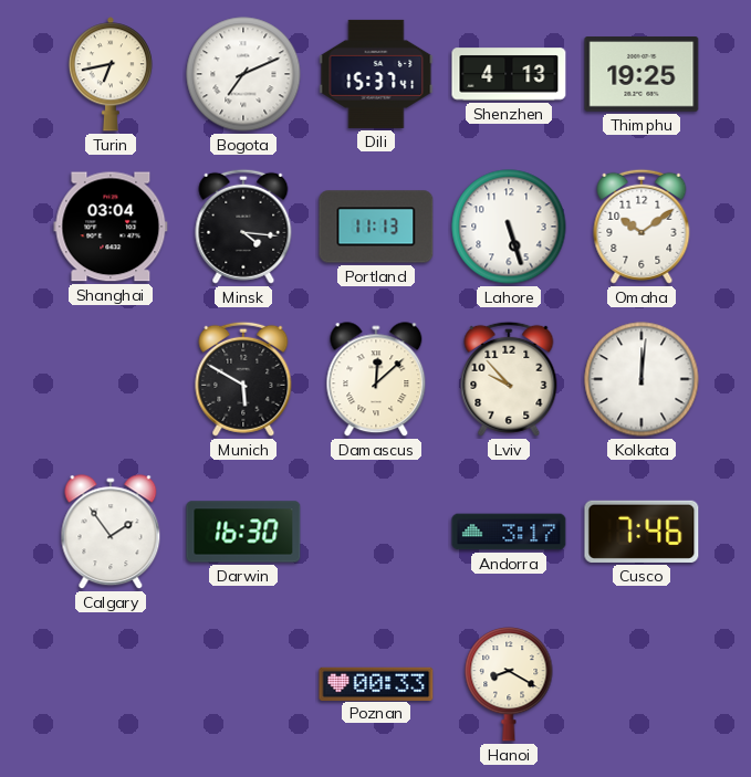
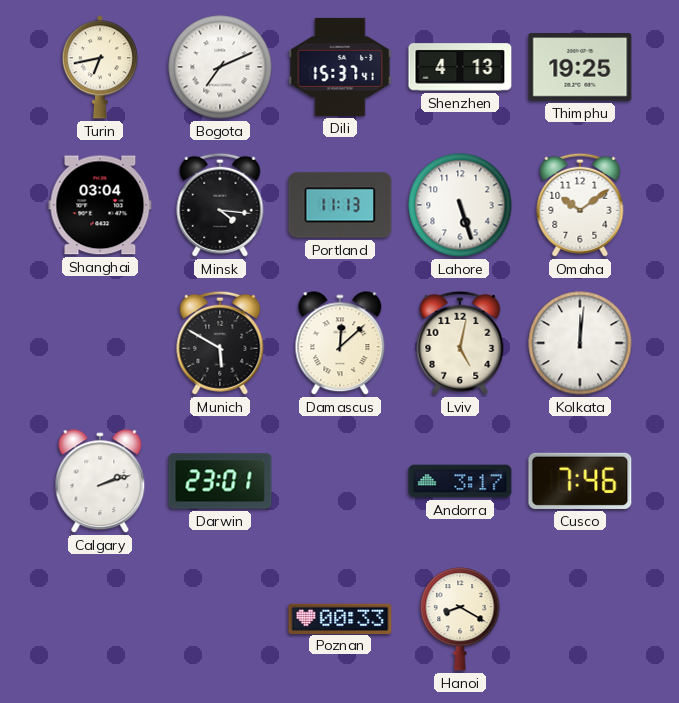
Lviv: 9:53 -> 5:02
Calgary: 1:54 -> 2:12
Darwin: 16:30 -> 23:01
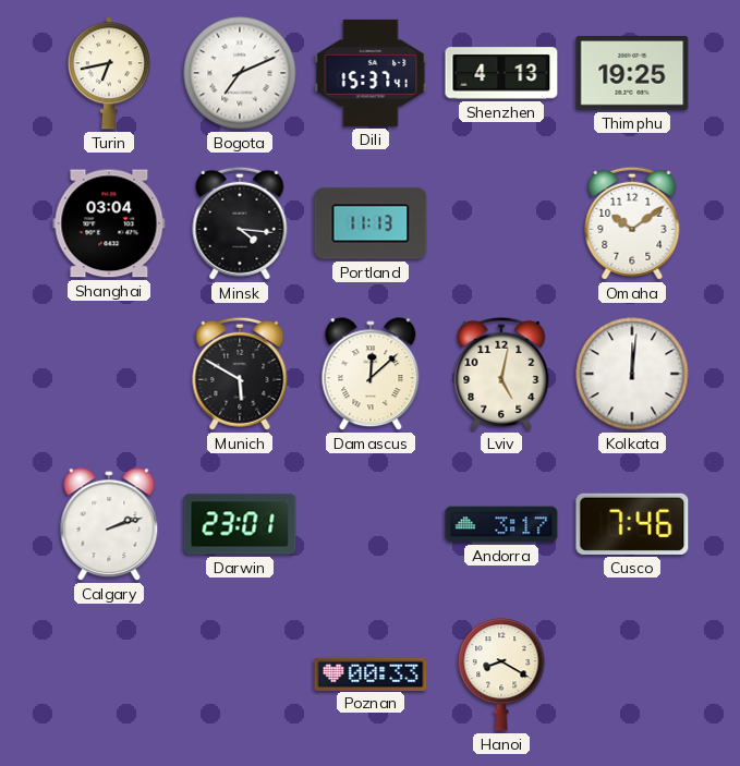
Lahore: 5:27 -> none
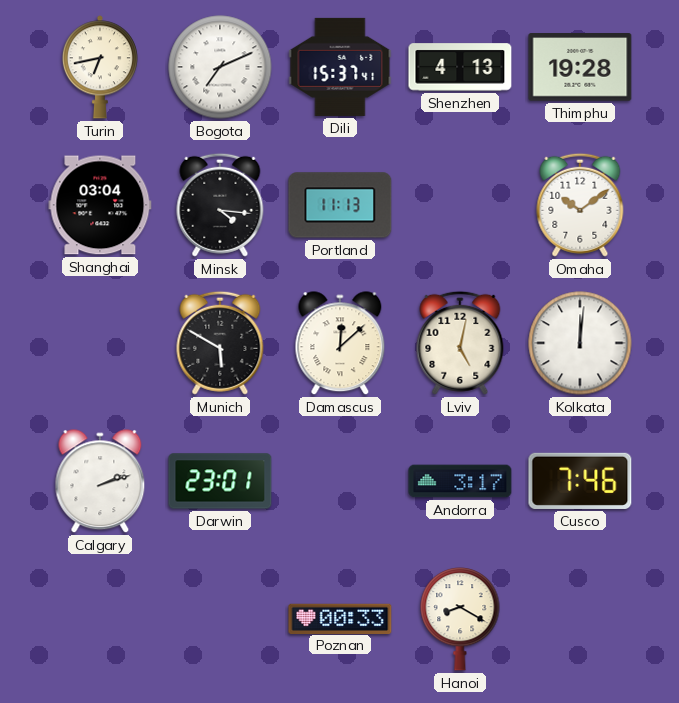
Thimphu: 19:25 -> 19:28
